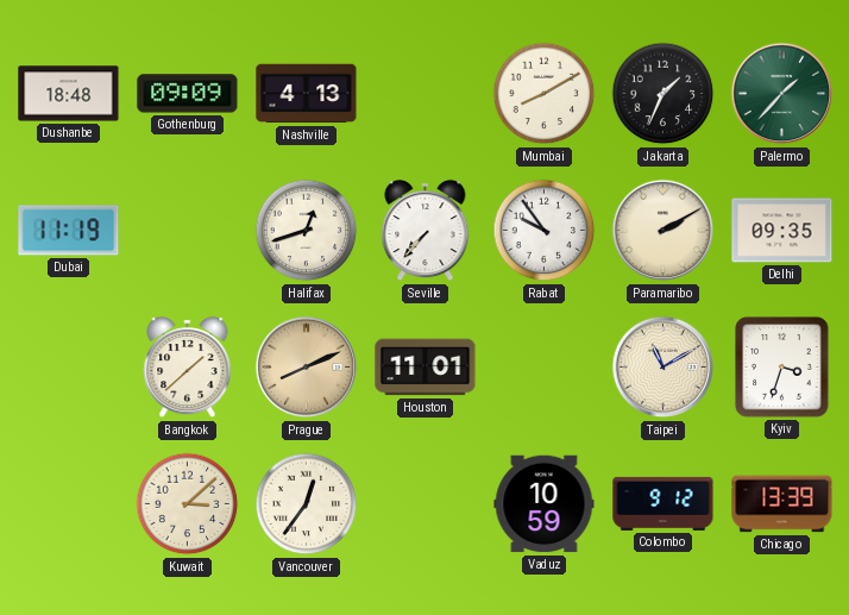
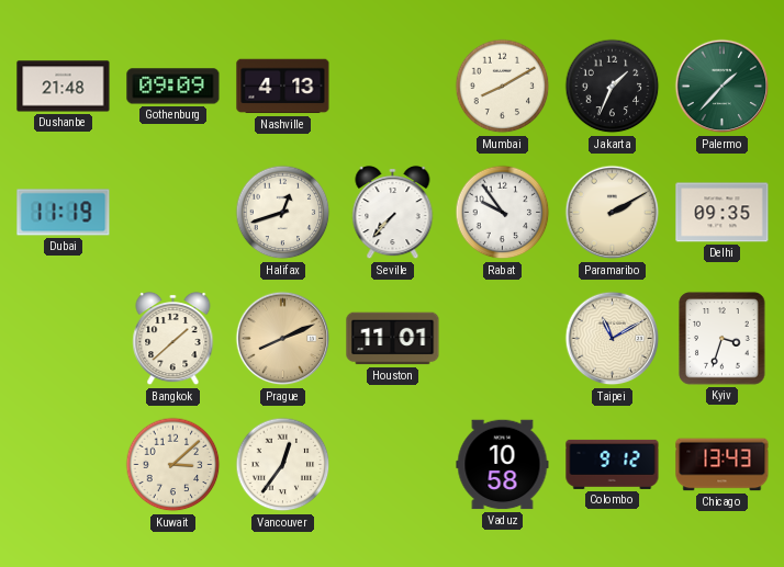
Dushanbe: 18:48 -> 21:48
Vaduz: 10:59 -> 10:58
Chicago: 13:39 -> 13:43
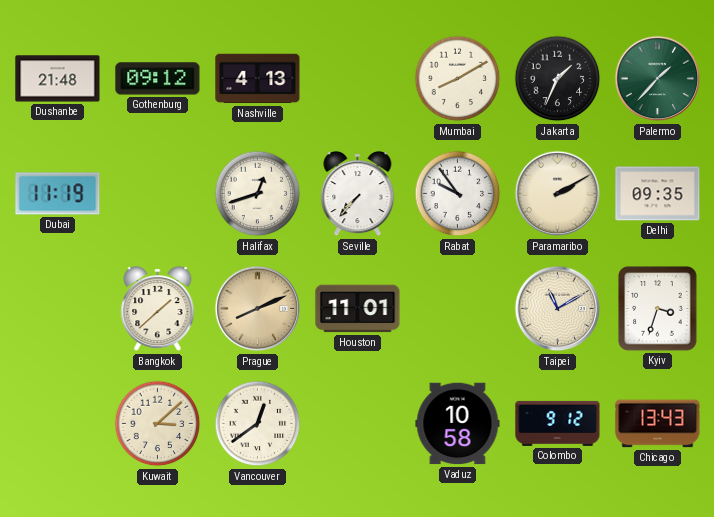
Gothenburg: 09:09 -> 09:12
Vancouver: 12:36 -> 12:39
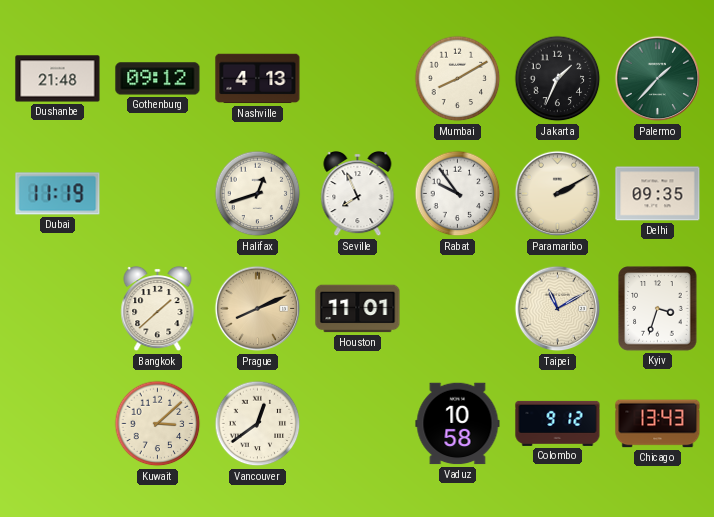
Seville: 7:37 -> 7:56
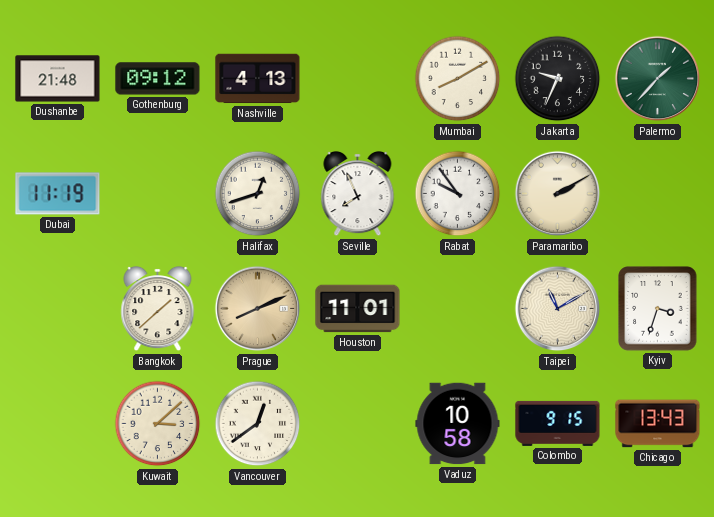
Jakarta: 1:34 -> 9:34
Delhi: 09:35 -> none
Colombo: 9:12 -> 9:15
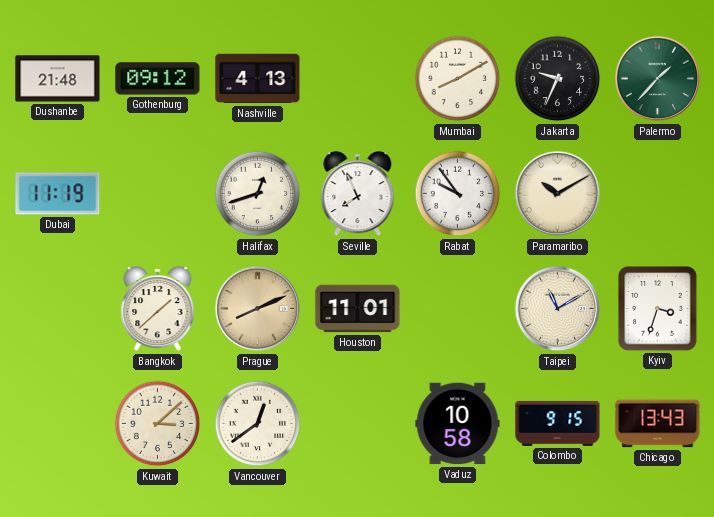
Paramaribo: 2:10 -> 10:10
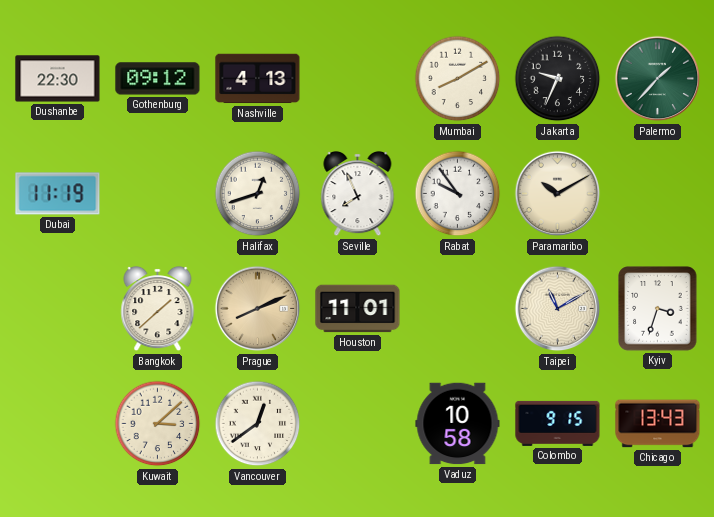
Dushanbe: 21:48 -> 22:30
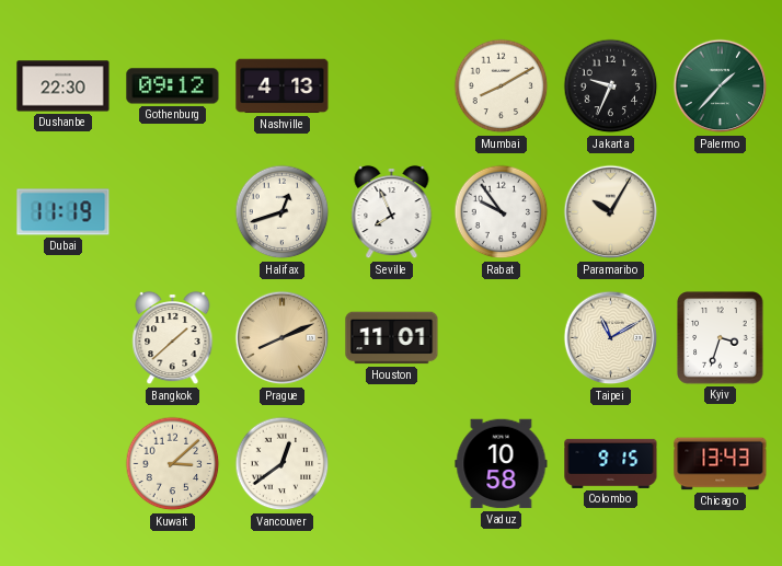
Paramaribo: 10:10 -> 10:05
